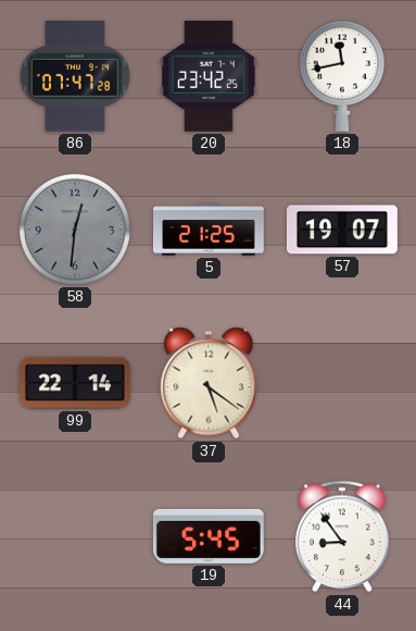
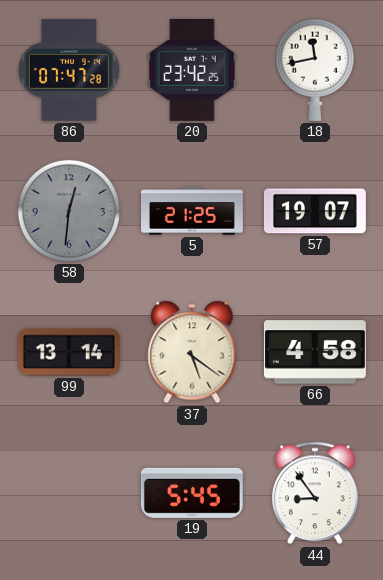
99: 22:14 -> 13:14
66: none -> 4:58
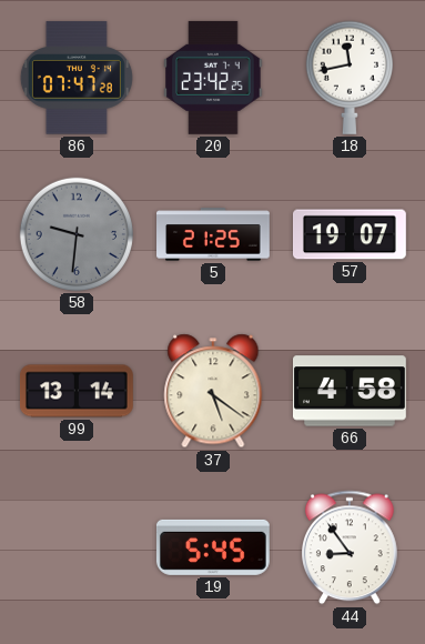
58: 12:31 -> 9:31
